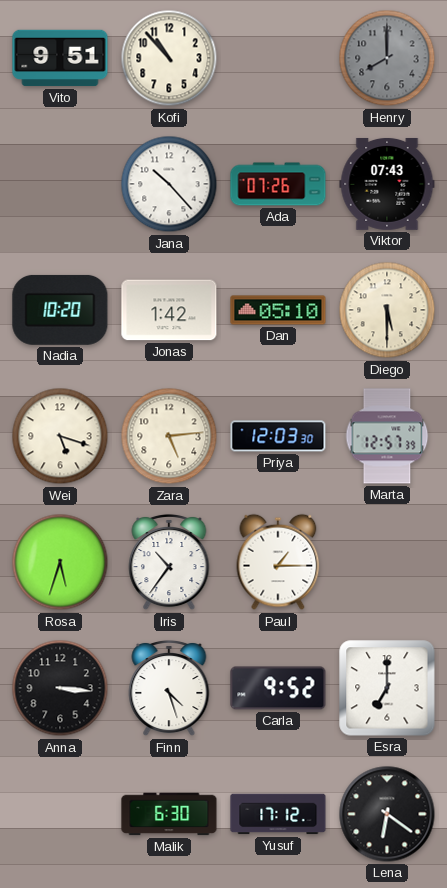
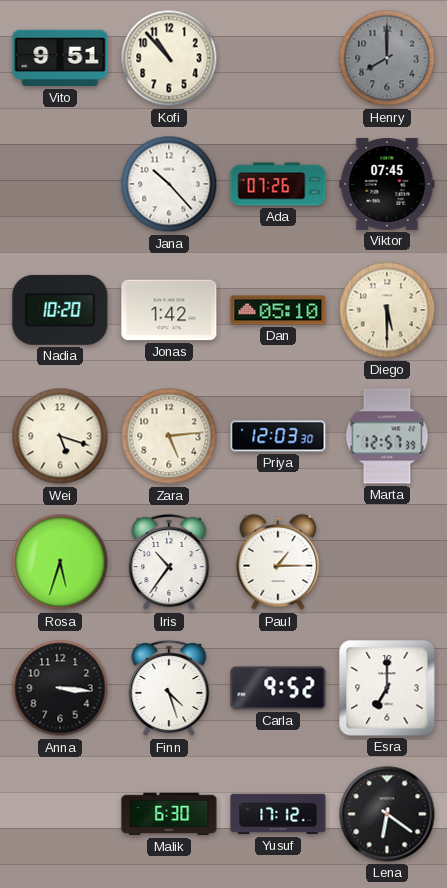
Viktor: 07:43 -> 07:45
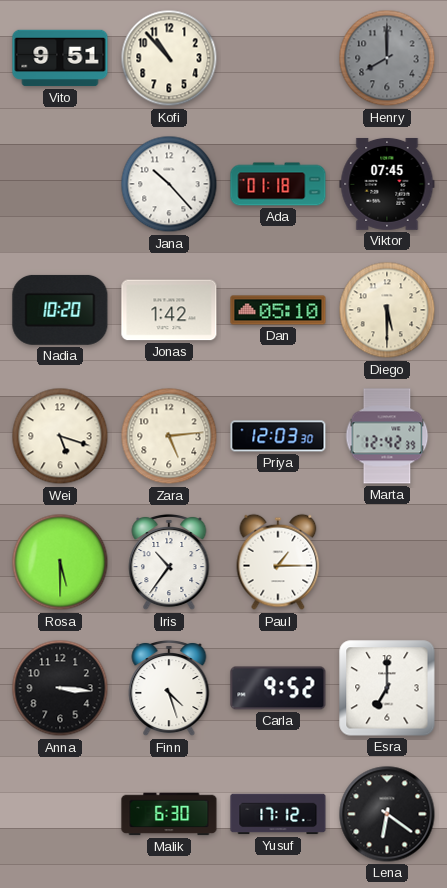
Ada: 07:26 -> 01:18
Marta: 12:57 -> 12:42
Rosa: 5:33 -> 5:30
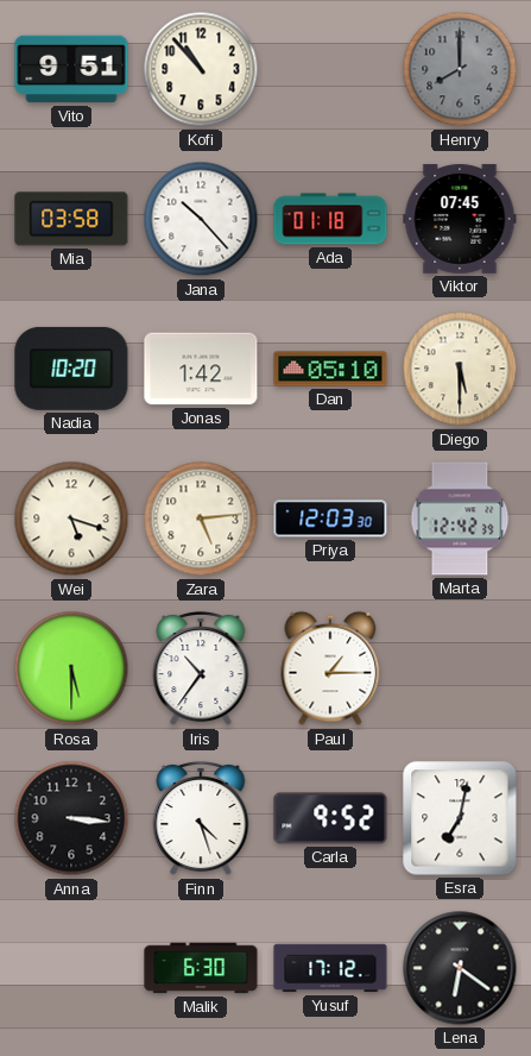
Mia: none -> 03:58
Esra: 7:00 -> 7:02
